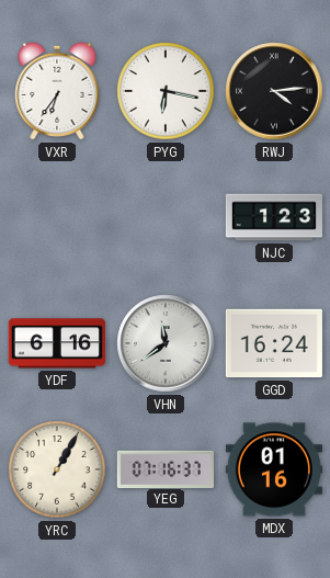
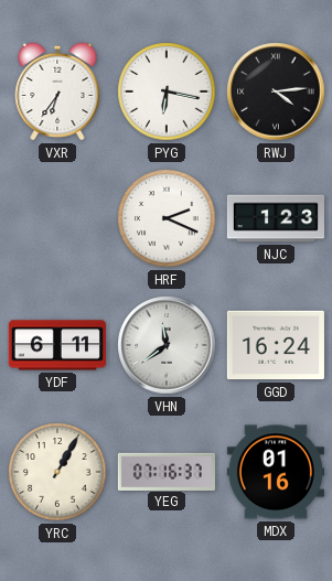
HRF: none -> 2:19
YDF: 6:16 -> 6:11
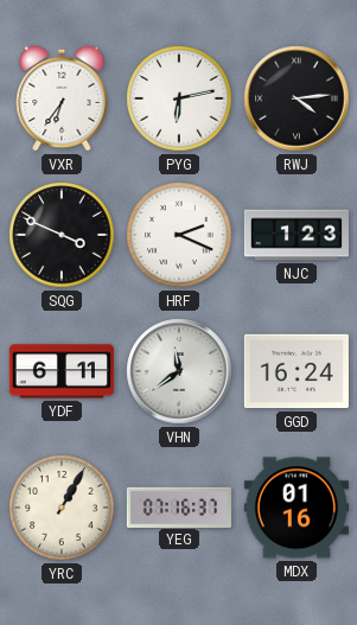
PYG: 6:17 -> 6:13
SQG: none -> 3:49
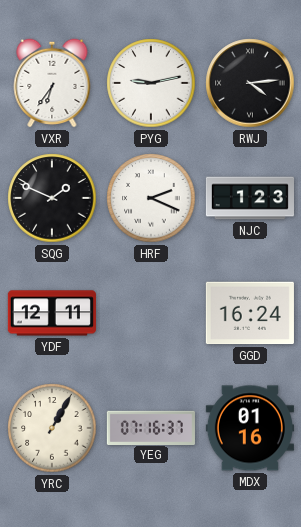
PYG: 6:13 -> 9:13
SQG: 3:49 -> 1:49
YDF: 6:11 -> 12:11
VHN: 11:39 -> none
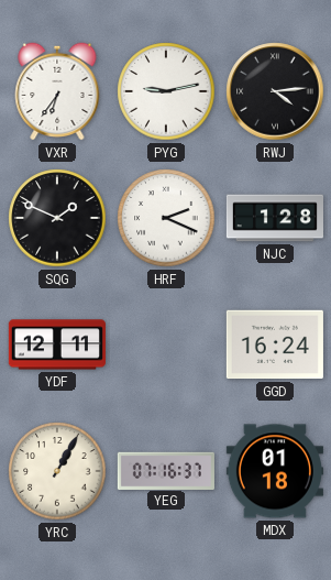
NJC: 1:23 -> 1:28
MDX: 01:16 -> 01:18
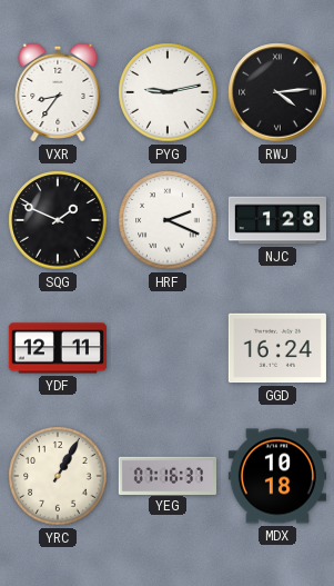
VXR: 6:36 -> 8:36
MDX: 01:18 -> 10:18
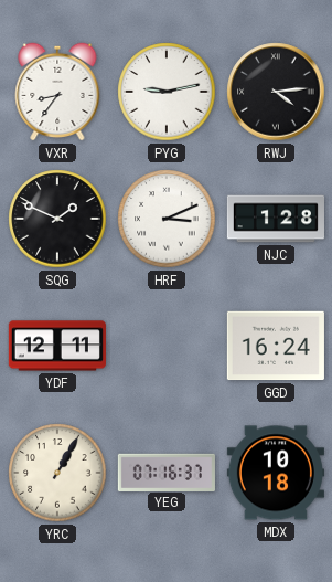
HRF: 2:19 -> 3:11
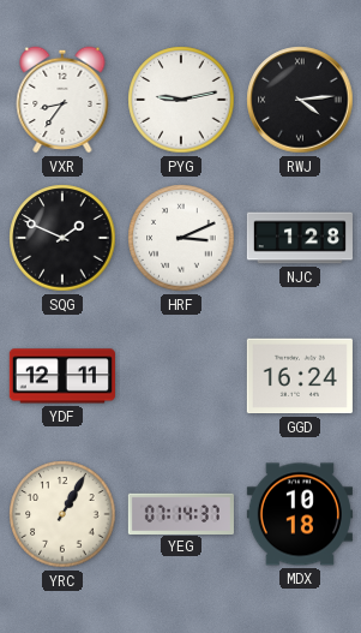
YEG: 07:16 -> 07:14
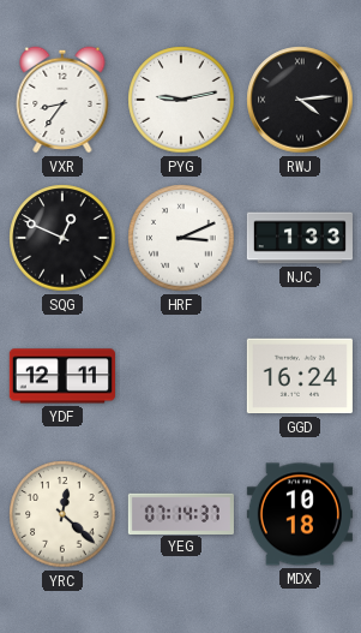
SQG: 1:49 -> 12:49
NJC: 1:28 -> 1:33
YRC: 1:05 -> 12:22
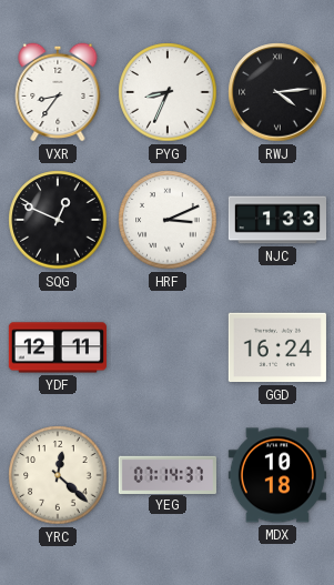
PYG: 9:13 -> 8:34
